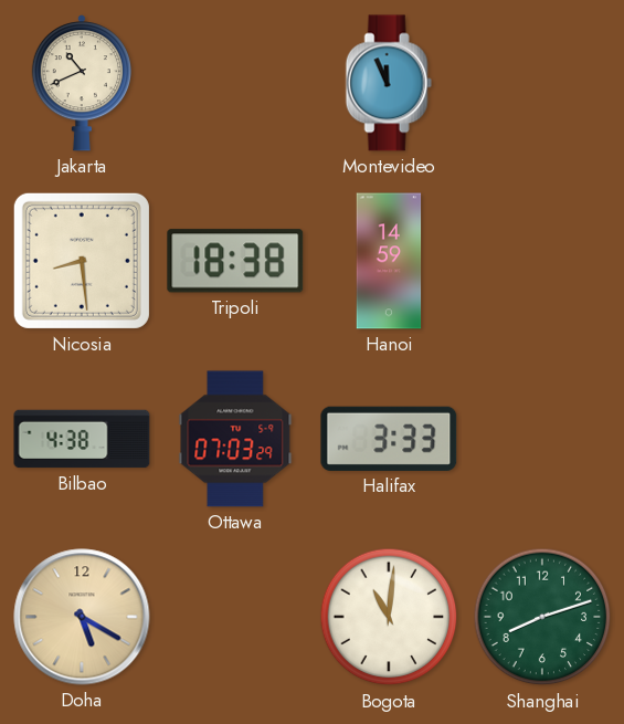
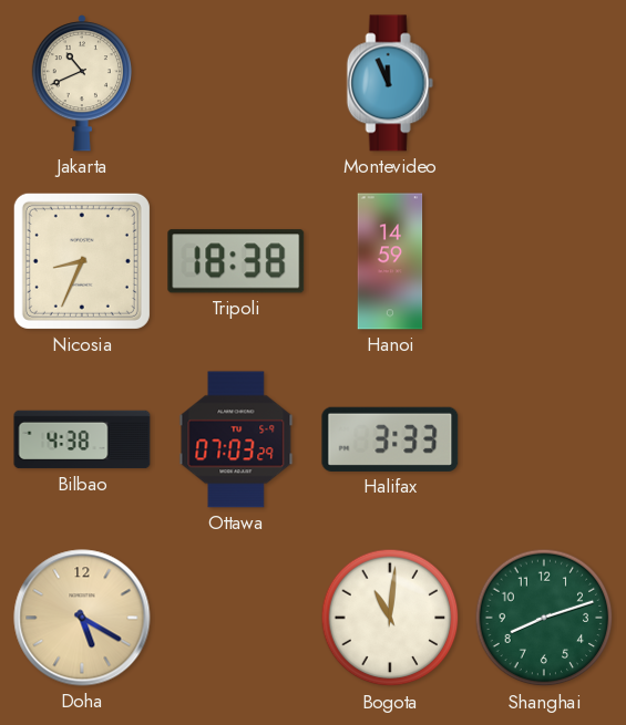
Nicosia: 8:29 -> 8:34
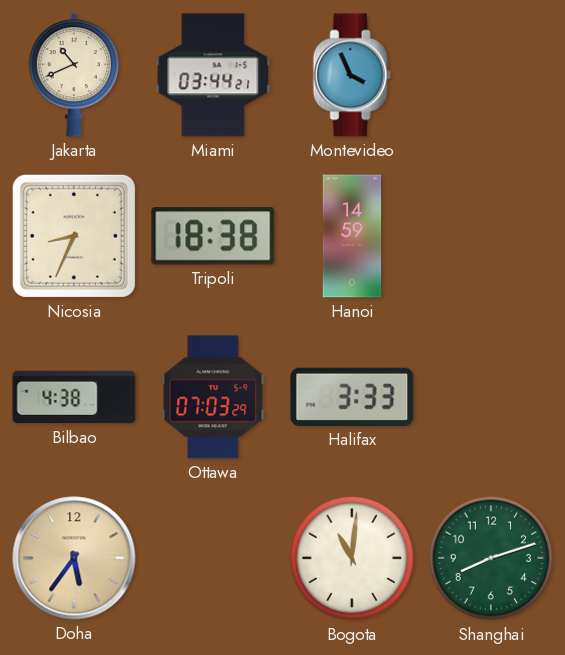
Miami: none -> 03:44
Montevideo: 11:56 -> 3:56
Doha: 5:20 -> 5:36
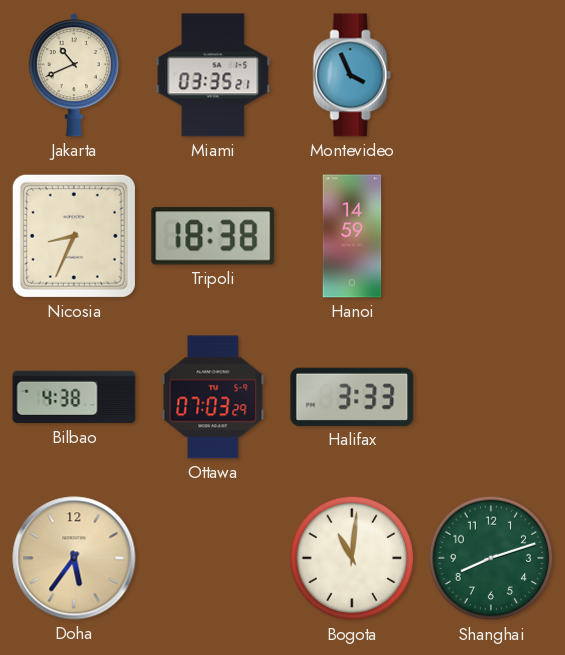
Miami: 03:44 -> 03:35
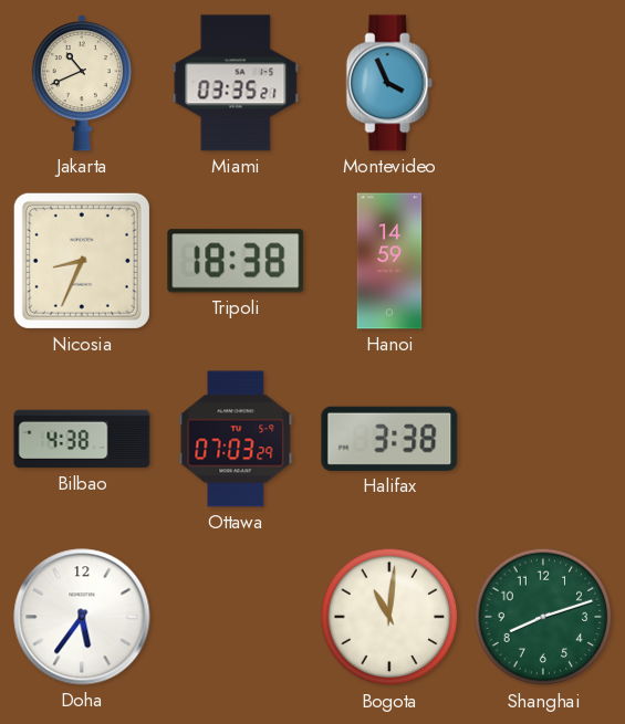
Halifax: 3:33 -> 3:38
Doha dial: champagne -> white
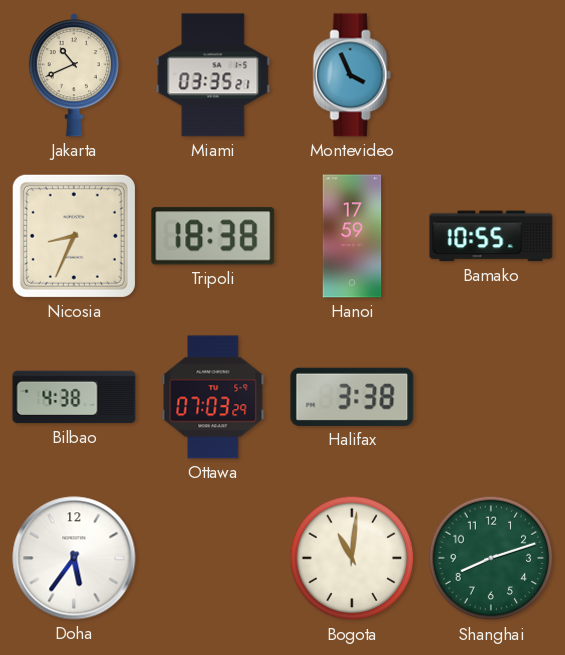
Hanoi: 14:59 -> 17:59
Bamako: none -> 10:55
